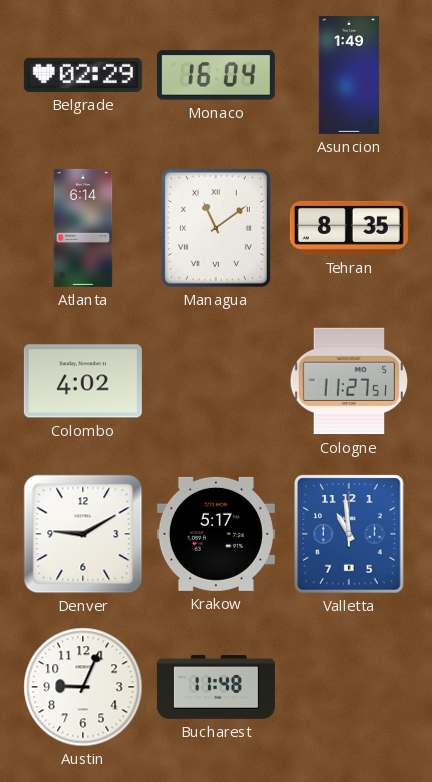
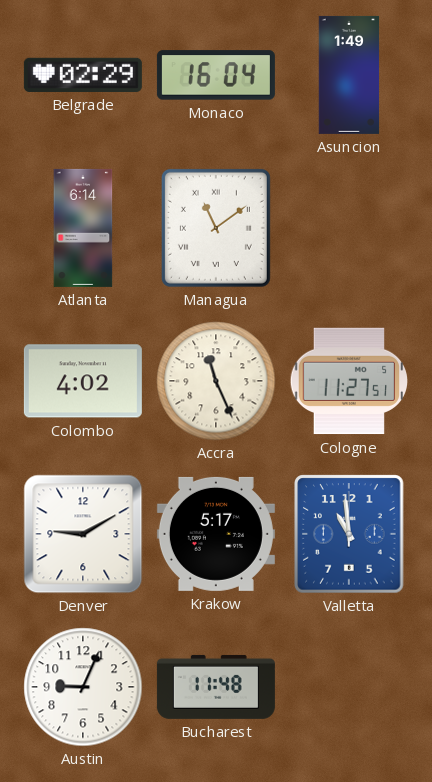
Tehran: 8:35 -> none
Accra: none -> 11:26
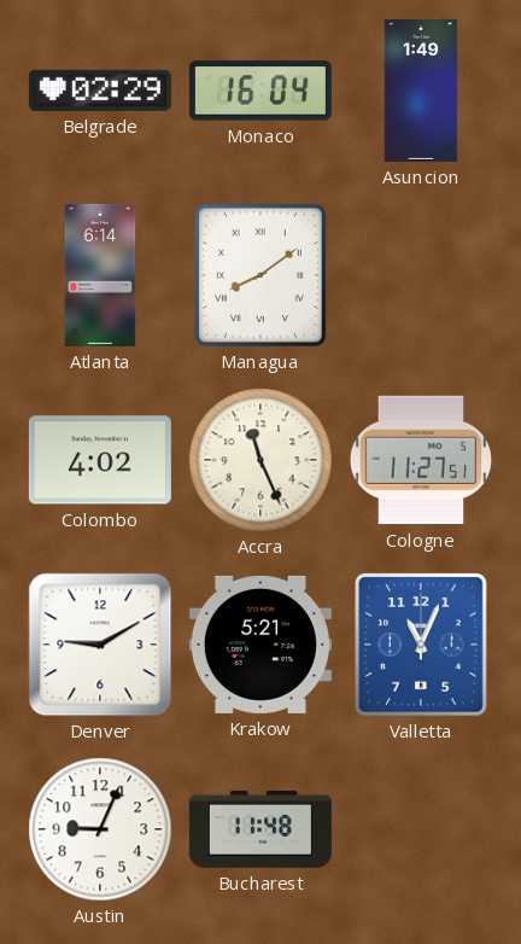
Managua: 11:09 -> 8:09
Krakow: 5:17 -> 5:21
Valletta: 10:59 -> 11:04
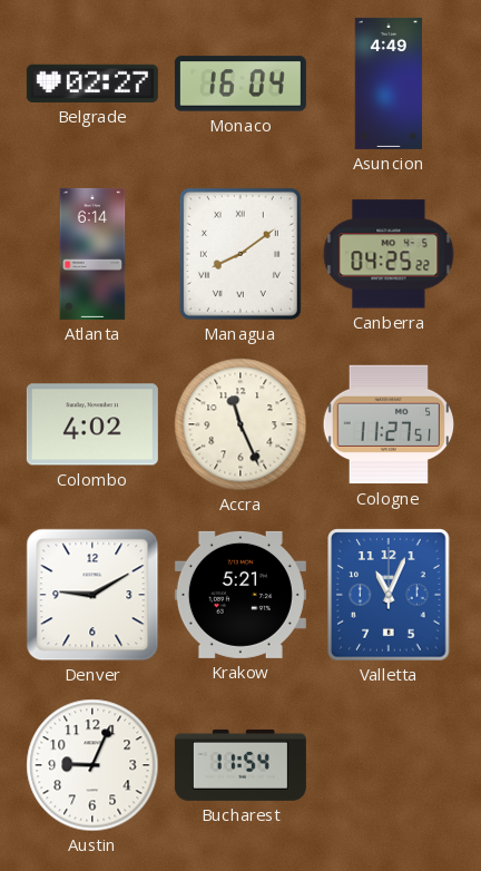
Belgrade: 02:29 -> 02:27
Asuncion: 1:49 -> 4:49
Canberra: none -> 04:25
Bucharest: 11:48 -> 11:54
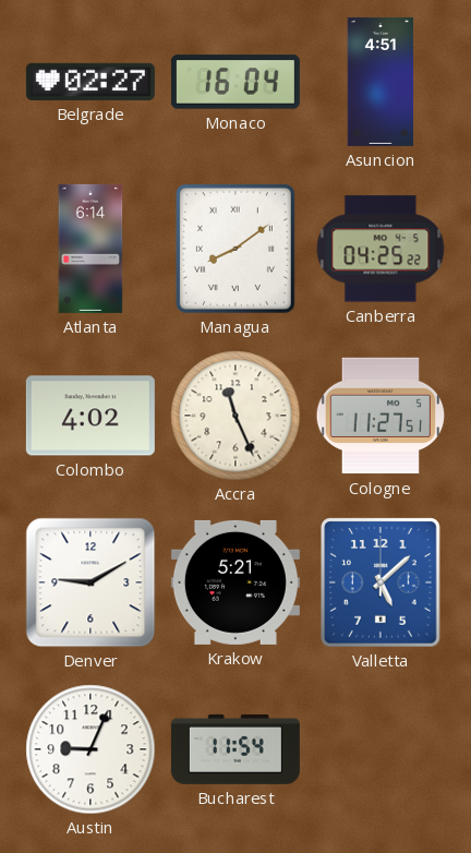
Asuncion: 4:49 -> 4:51
Valletta: 11:04 -> 5:08
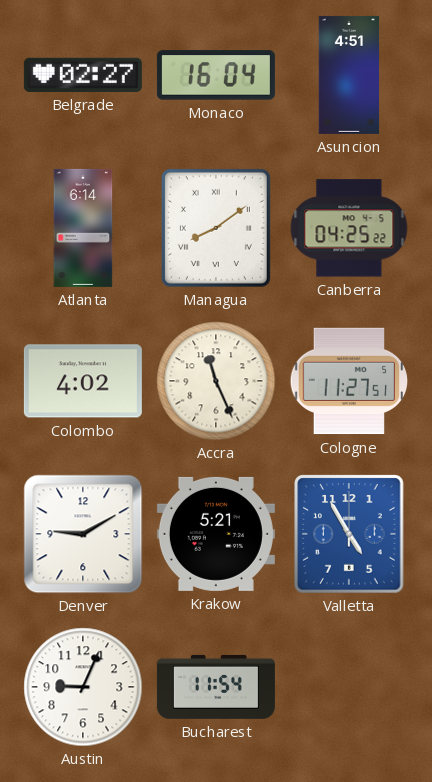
Valletta: 5:08 -> 4:55
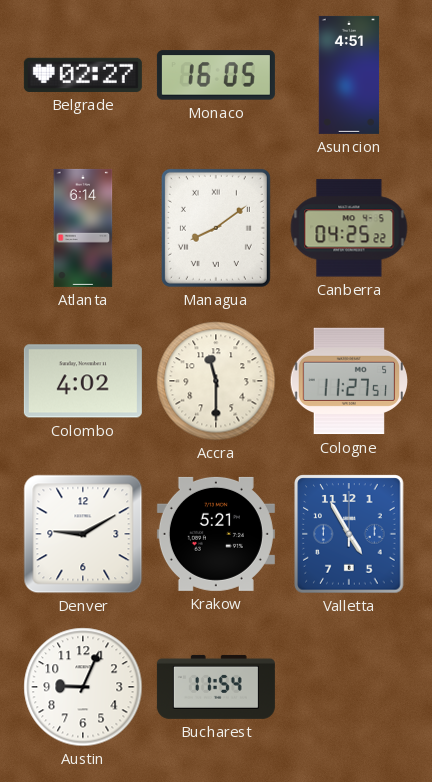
Monaco: 16:04 -> 16:05
Accra: 11:26 -> 11:30
